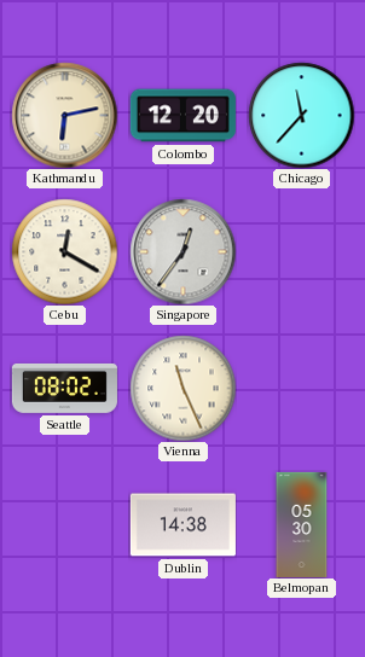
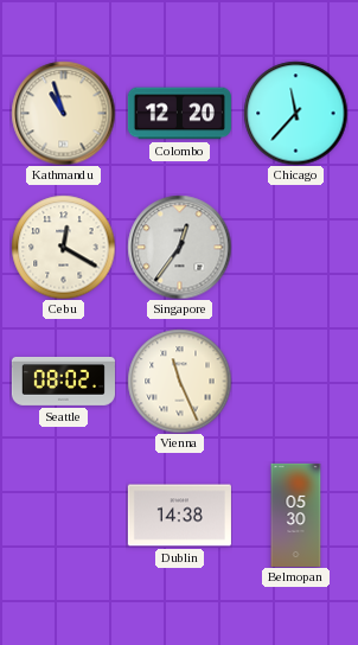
Kathmandu: 6:13 -> 10:57
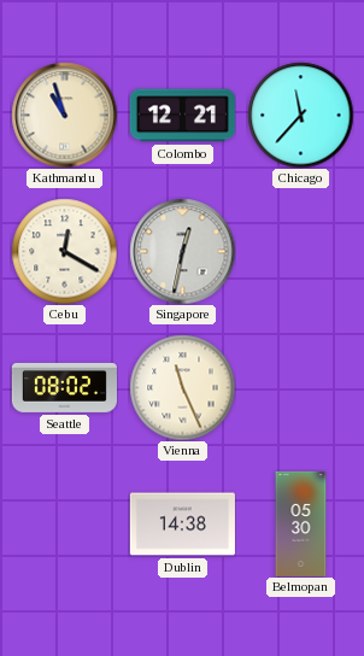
Colombo: 12:20 -> 12:21
Singapore: 12:36 -> 12:32
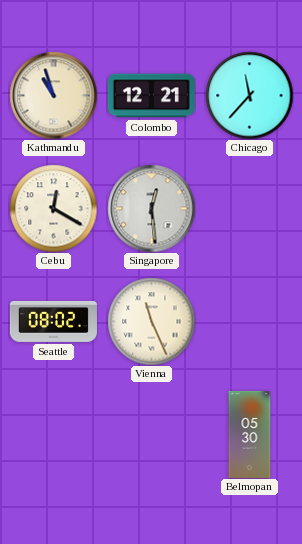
Singapore: 12:32 -> 12:29
Dublin: 14:38 -> none
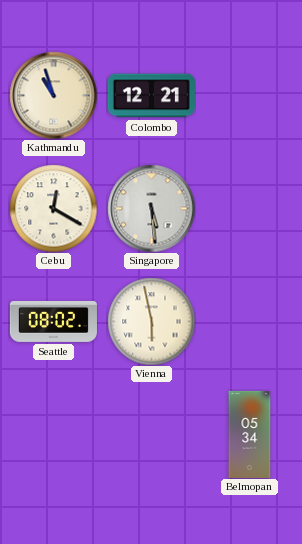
Chicago: 11:37 -> none
Singapore: 12:29 -> 5:29
Vienna: 11:26 -> 5:58
Belmopan: 05:30 -> 05:34
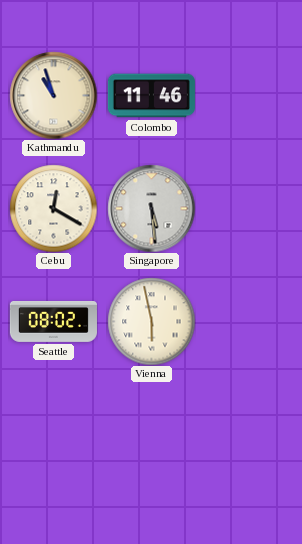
Colombo: 12:21 -> 11:46
Belmopan: 05:34 -> none
